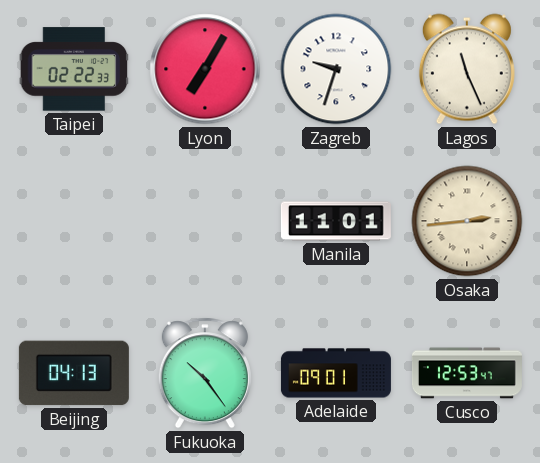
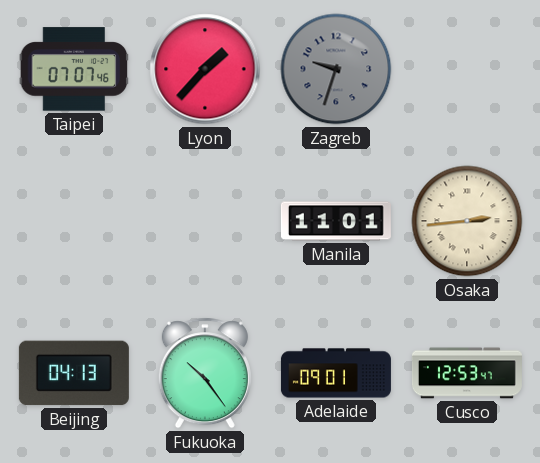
Taipei: 02:22 -> 07:07
Lyon: 7:05 -> 1:37
Zagreb dial: white -> grey
Lagos: 11:26 -> none
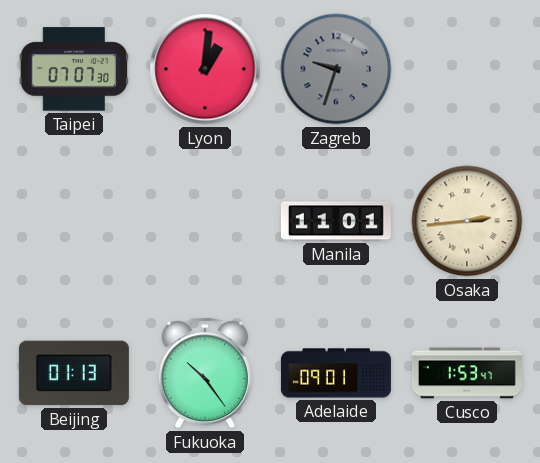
Taipei: 07:07:46 -> 07:07:30
Lyon: 1:37 -> 1:01
Beijing: 04:13 -> 01:13
Cusco: 12:53 -> 1:53
